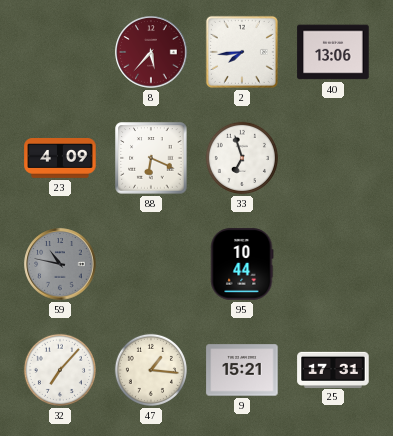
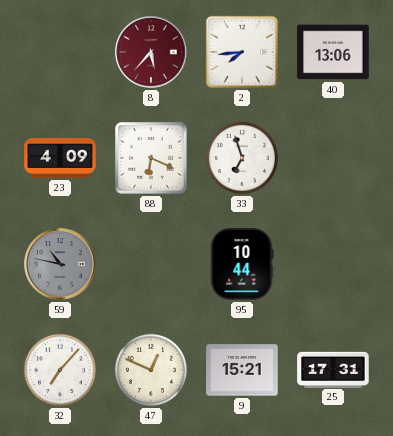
47: 1:16 -> 12:49
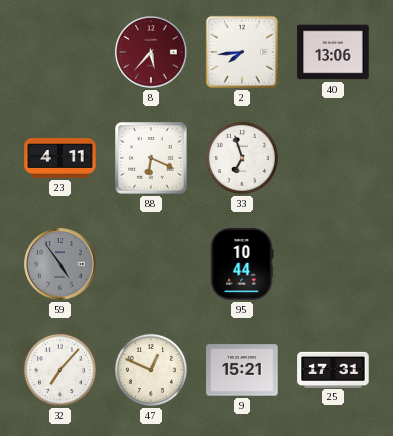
23: 4:09 -> 4:11
59: 10:47 -> 4:54
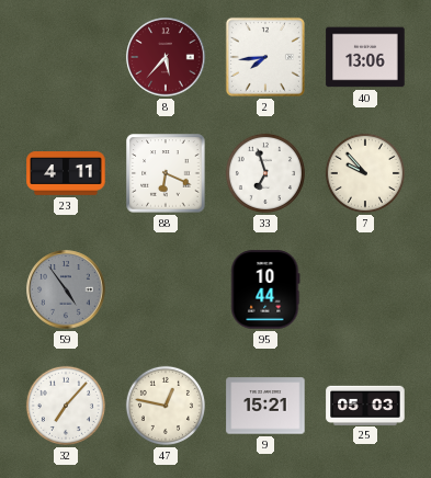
7: none -> 9:53
47: 12:49 -> 12:47
25: 17:31 -> 05:03
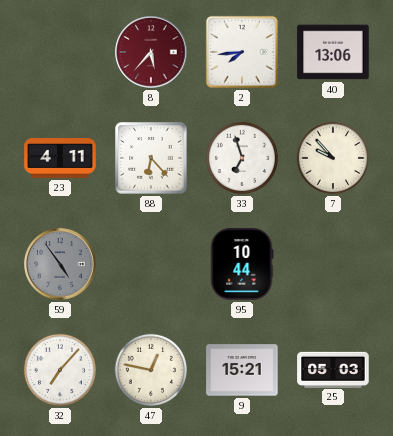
88: 6:19 -> 6:23
